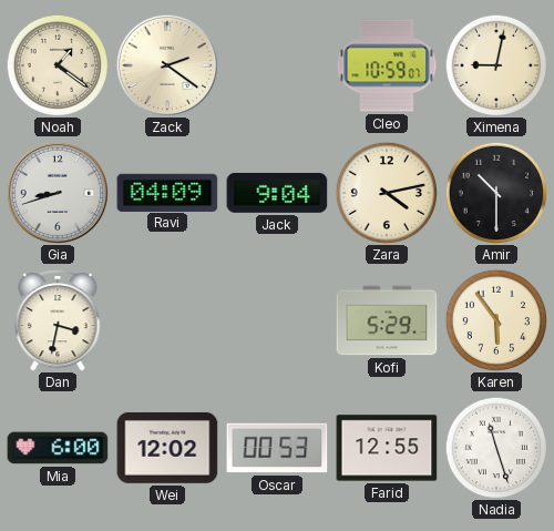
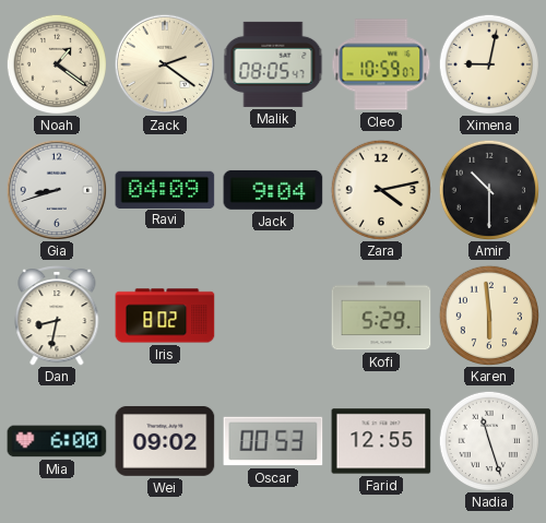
Malik: none -> 08:05
Dan: 3:32 -> 8:32
Iris: none -> 8:02
Karen: 5:54 -> 5:59
Wei: 12:02 -> 09:02
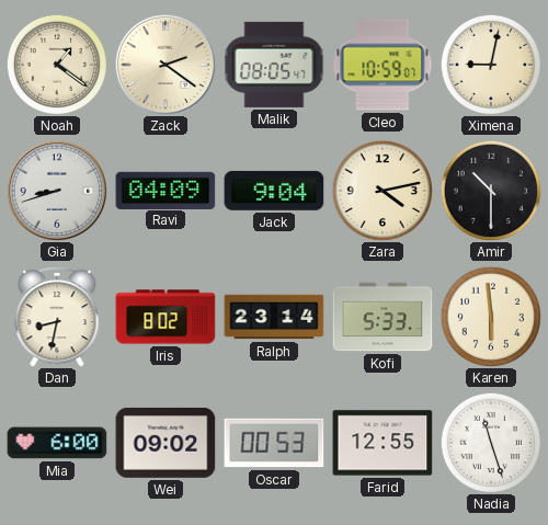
Ralph: none -> 23:14
Kofi: 5:29 -> 5:33
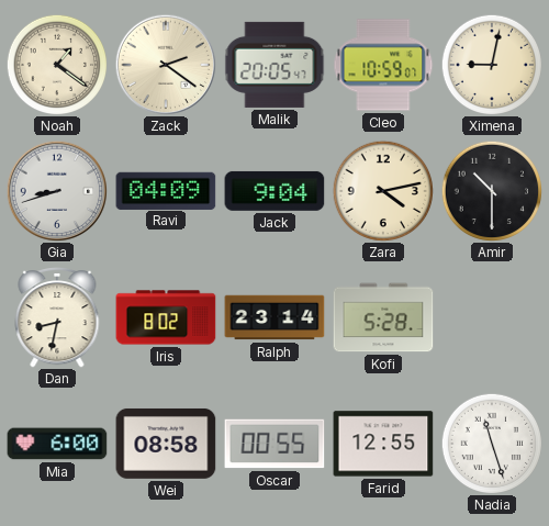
Malik: 08:05 -> 20:05
Kofi: 5:33 -> 5:28
Karen: 5:59 -> none
Wei: 09:02 -> 08:58
Oscar: 00:53 -> 00:55
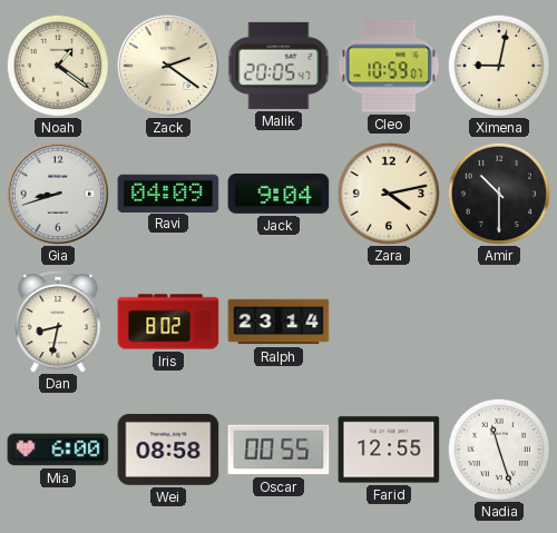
Kofi: 5:28 -> none
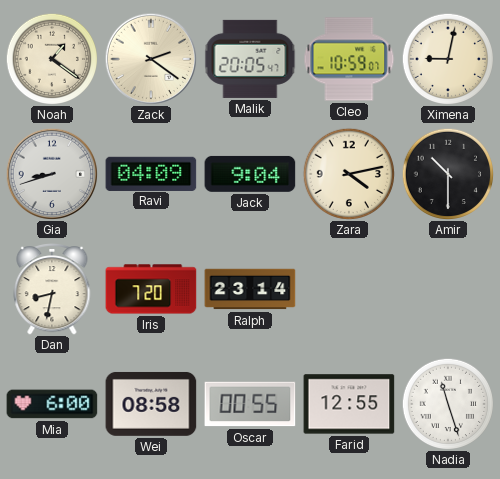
Iris: 8:02 -> 7:20
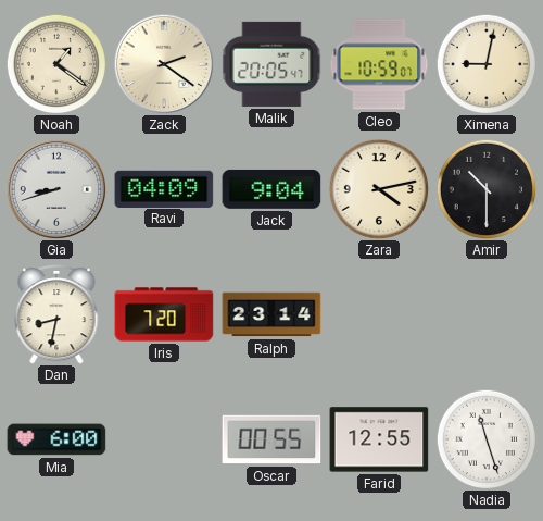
Wei: 08:58 -> none
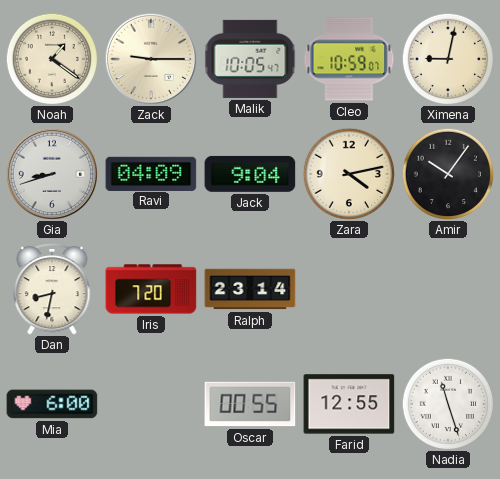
Zack: 2:21 -> 9:15
Malik: 20:05 -> 10:05
Amir: 10:30 -> 10:06
